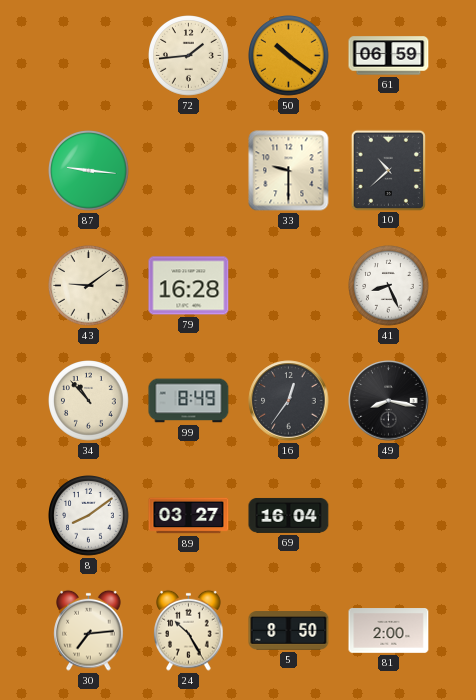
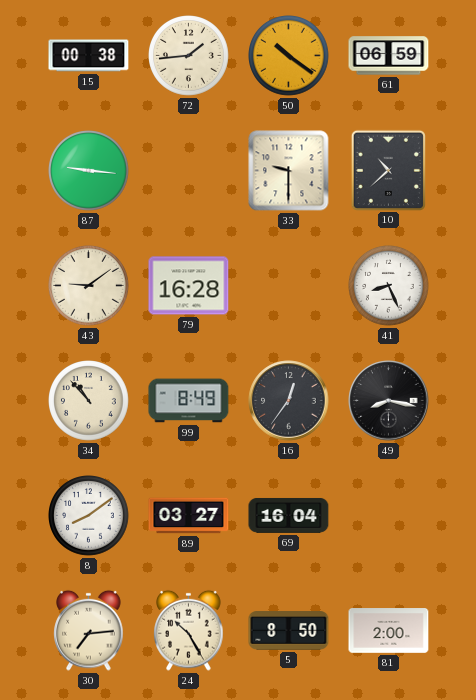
15: none -> 00:38
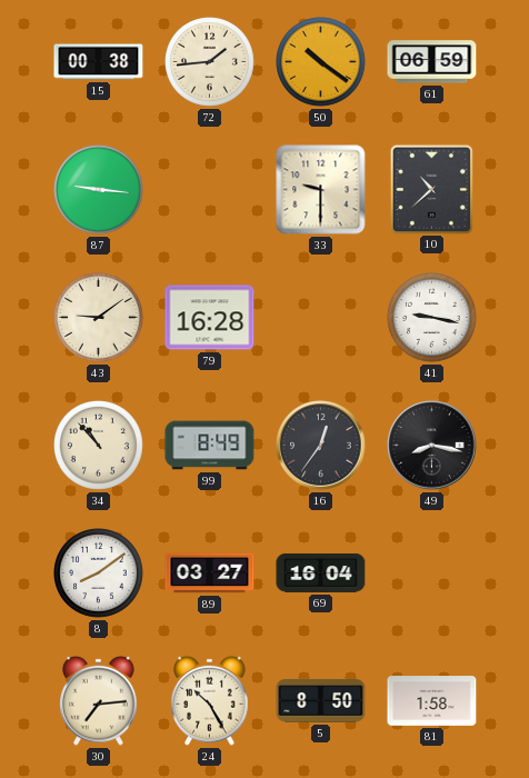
41: 8:26 -> 9:17
81: 2:00 -> 1:58
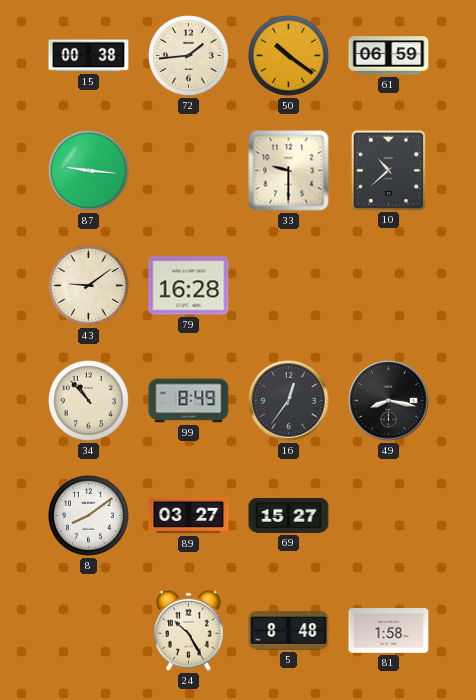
41: 9:17 -> none
69: 16:04 -> 15:27
30: 7:14 -> none
5: 8:50 -> 8:48
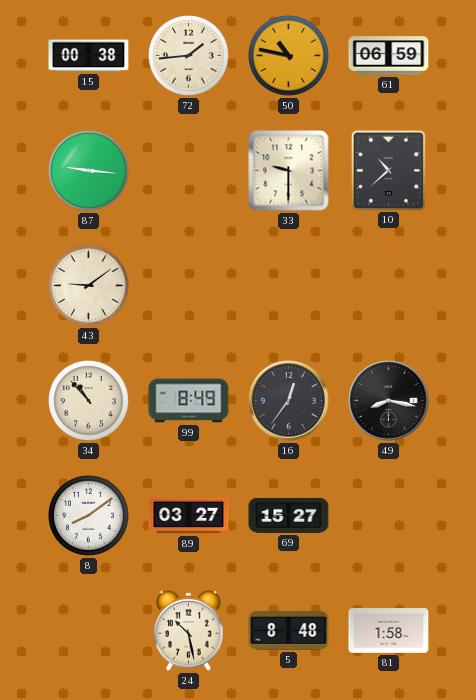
50: 10:21 -> 10:47
79: 16:28 -> none
24: 10:25 -> 10:28
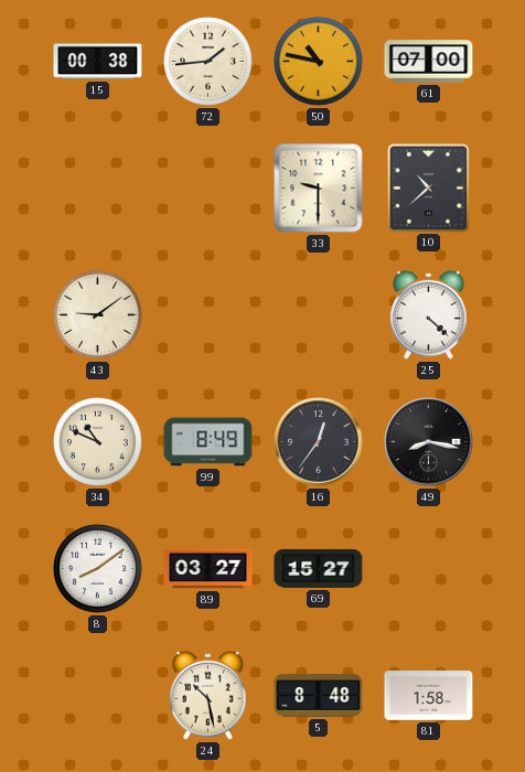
61: 06:59 -> 07:00
87: 9:16 -> none
25: none -> 4:22
34: 10:53 -> 10:49
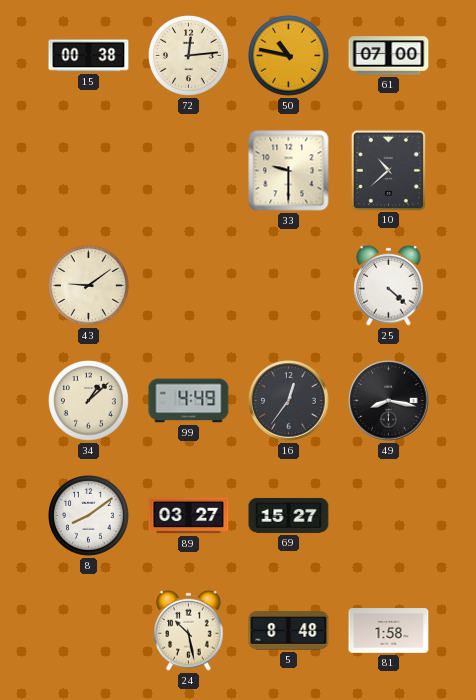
72: 1:44 -> 12:14
34: 10:49 -> 1:08
99: 8:49 -> 4:49
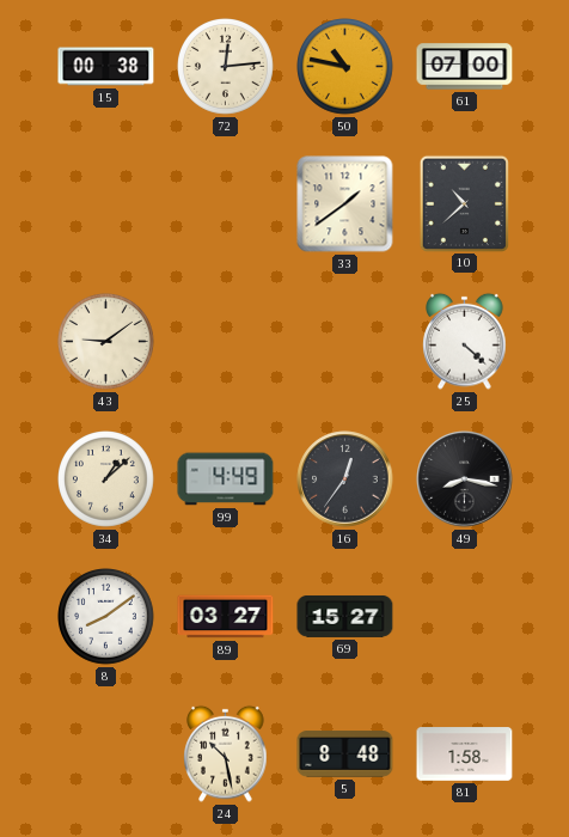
33: 9:30 -> 1:39
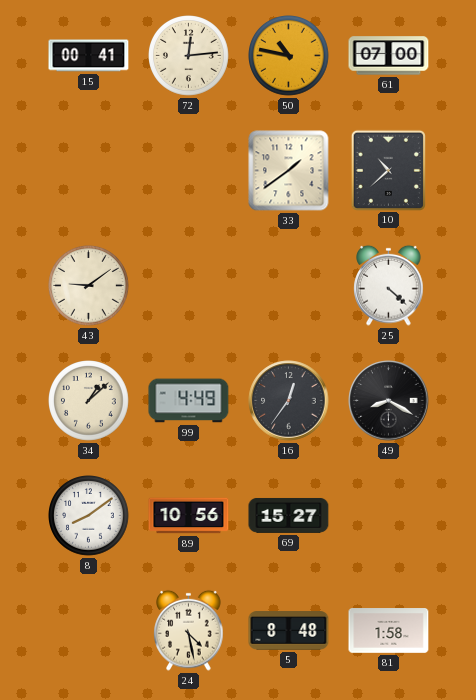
15: 00:38 -> 00:41
49: 8:17 -> 8:20
89: 03:27 -> 10:56
24: 10:28 -> 4:28
